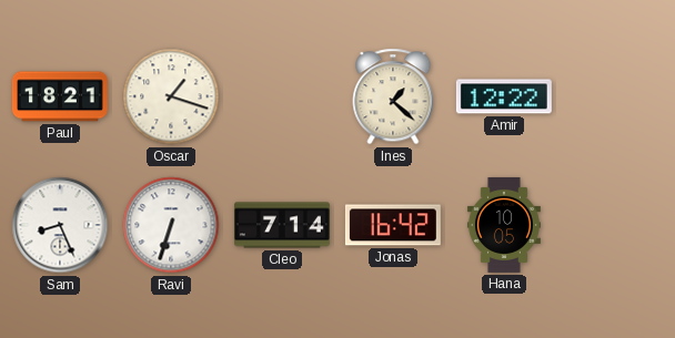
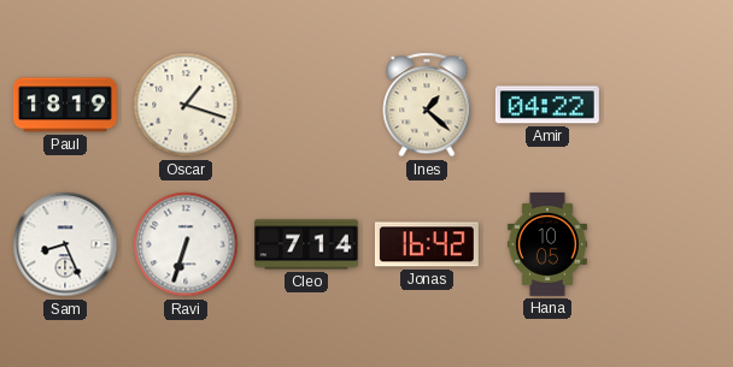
Paul: 18:21 -> 18:19
Amir: 12:22 -> 04:22
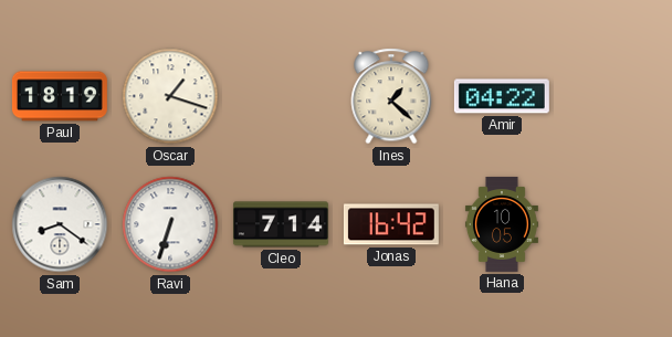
Sam: 8:26 -> 8:21
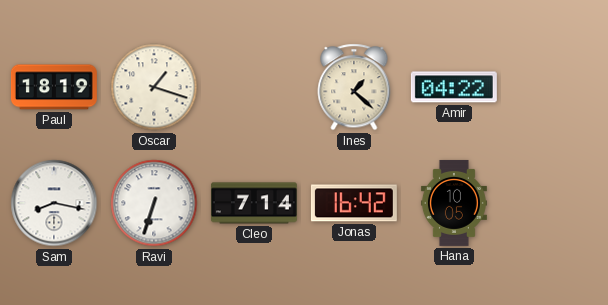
Sam: 8:21 -> 8:17
